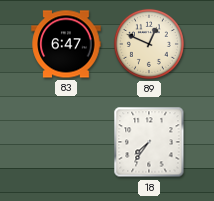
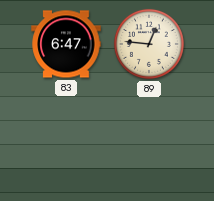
89: 12:49 -> 12:46
18: 7:36 -> none
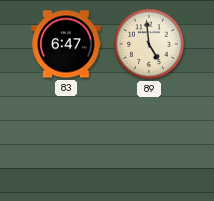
89: 12:46 -> 4:59
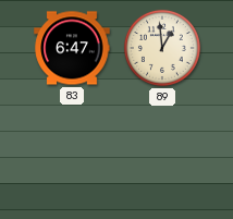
89: 4:59 -> 12:59
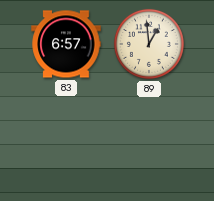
83: 6:47 -> 6:57
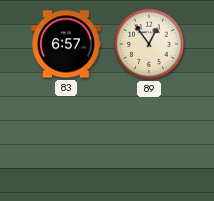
89: 12:59 -> 12:54
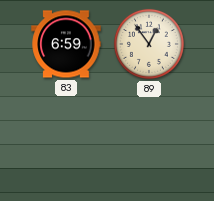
83: 6:57 -> 6:59
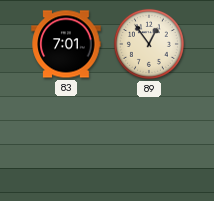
83: 6:59 -> 7:01
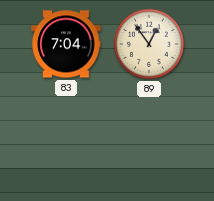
83: 7:01 -> 7:04
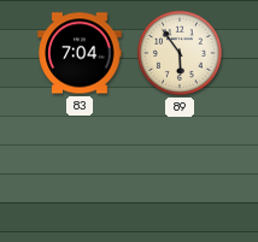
89: 12:54 -> 5:54
